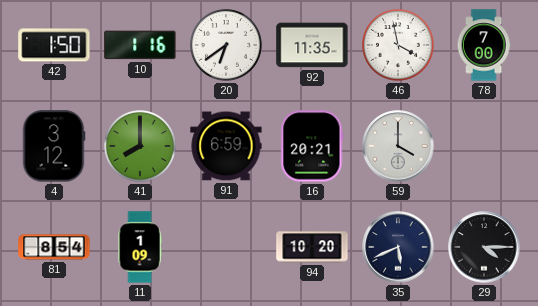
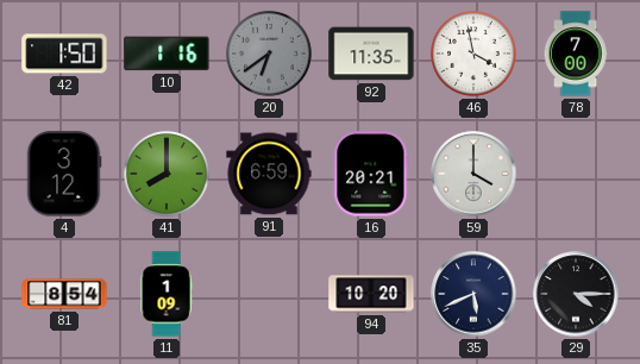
20 dial: white -> grey
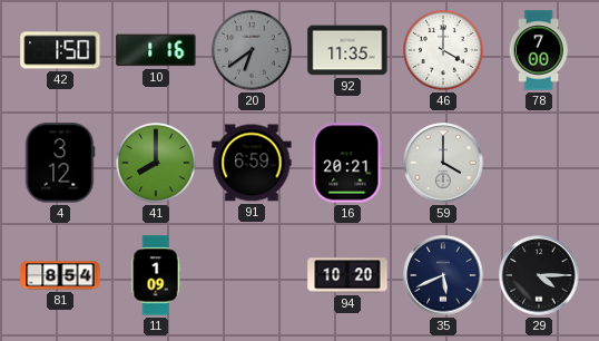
46: 3:58 -> 4:00
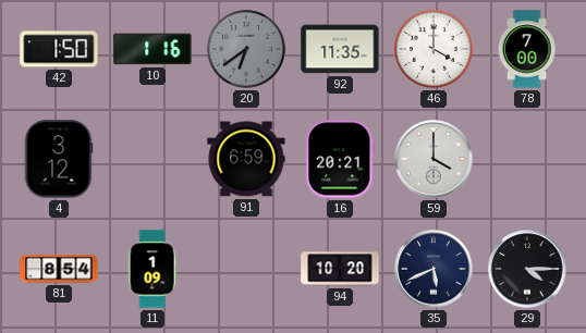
41: 8:00 -> none
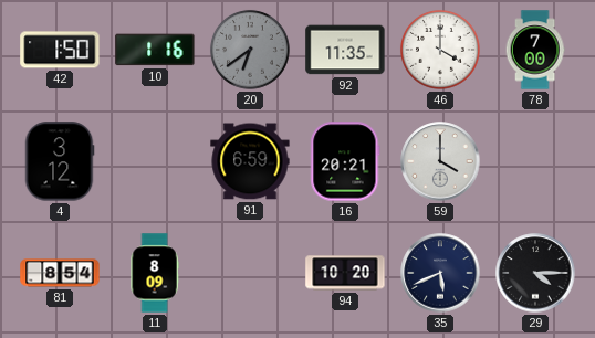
11: 1:09 -> 8:09
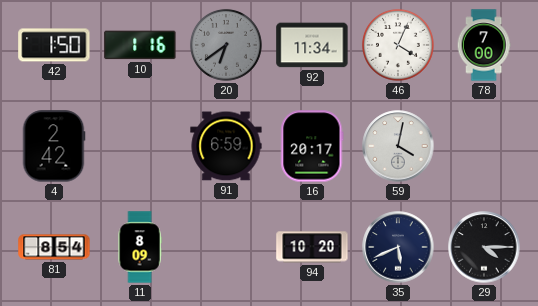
92: 11:35 -> 11:34
46: 4:00 -> 4:04
4: 3:12 -> 2:42
16: 20:21 -> 20:17
59: 4:00 -> 4:02
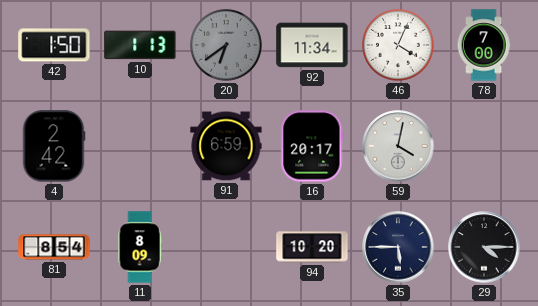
10: 1:16 -> 1:13
35: 5:41 -> 5:45
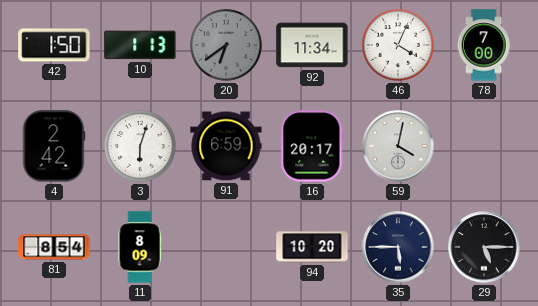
3: none -> 6:03
29: 4:15 -> 5:15
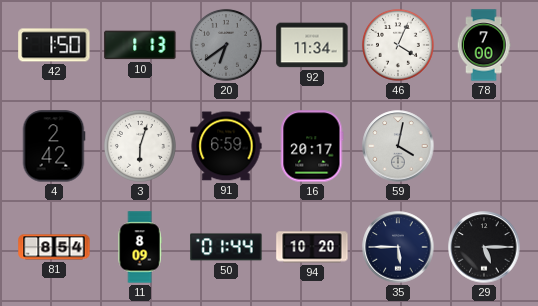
50: none -> 01:44
